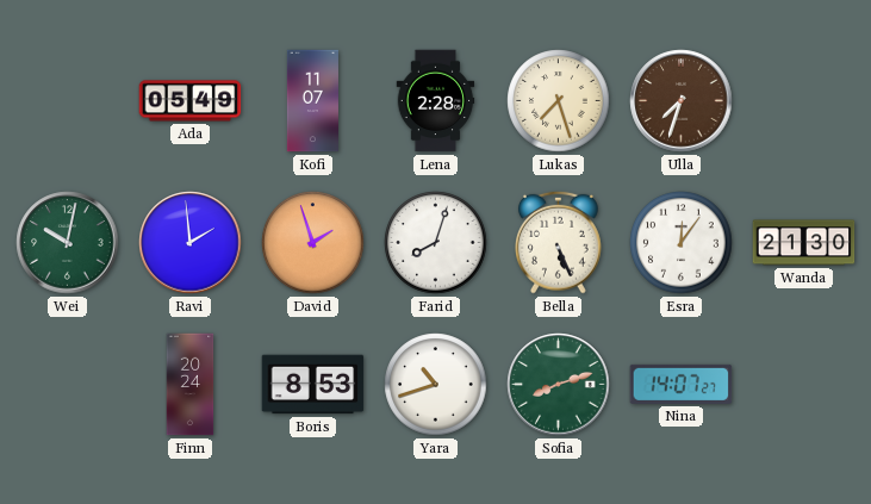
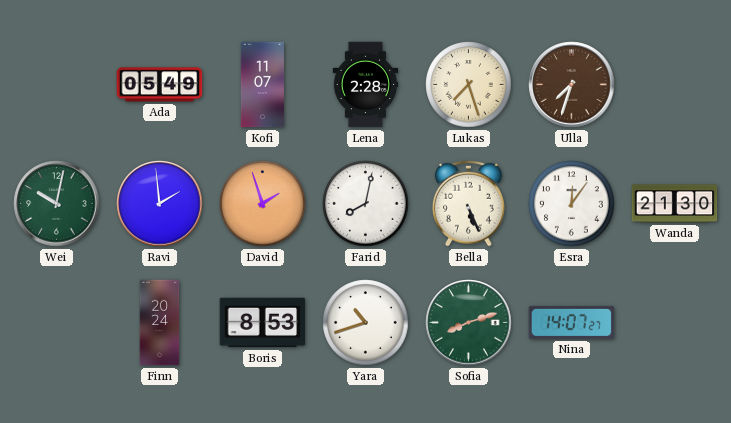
Farid: 8:03 -> 8:02
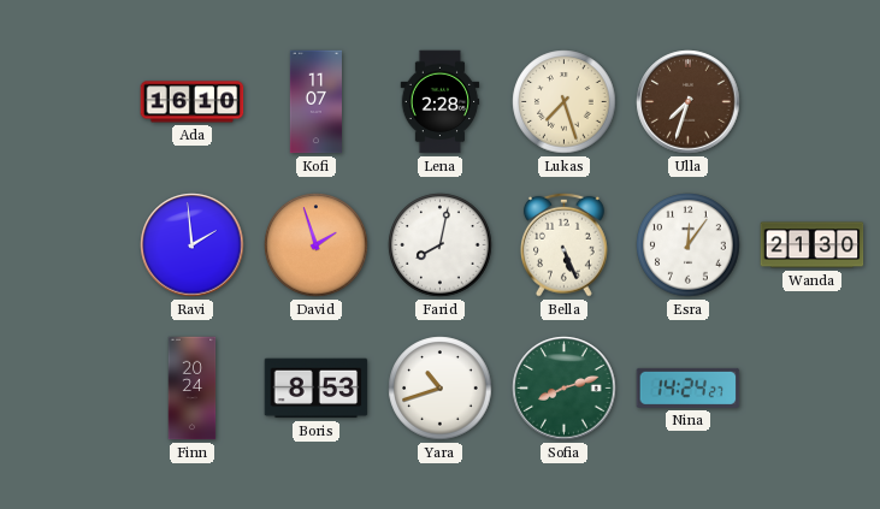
Ada: 05:49 -> 16:10
Wei: 10:02 -> none
Nina: 14:07 -> 14:24
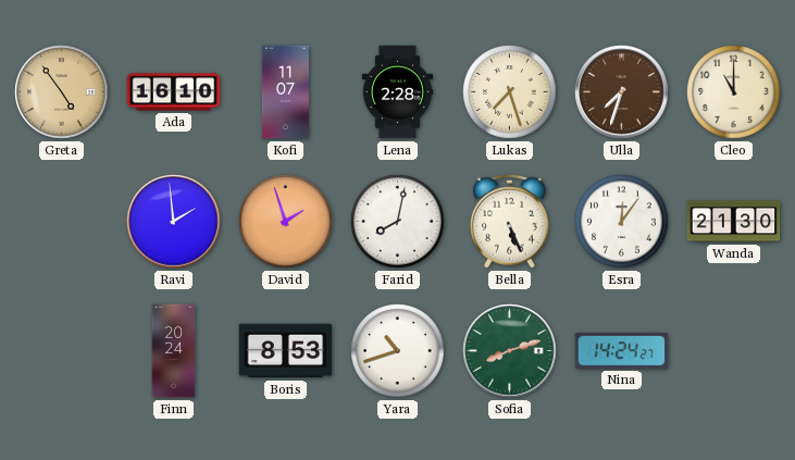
Greta: none -> 4:54
Cleo: none -> 11:00
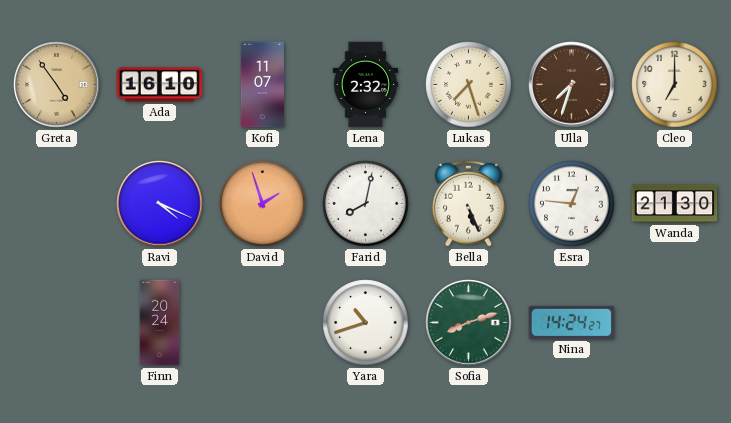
Lena: 2:28 -> 2:32
Cleo: 11:00 -> 7:00
Ravi: 1:59 -> 4:19
Esra: 12:06 -> 12:46
Boris: 8:53 -> none
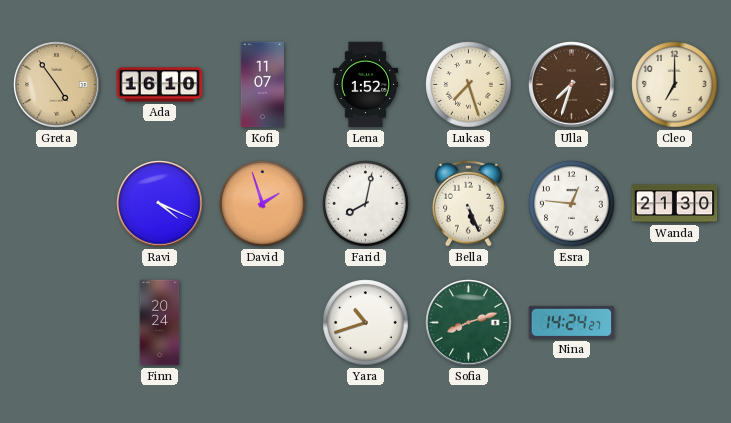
Lena: 2:32 -> 1:52
